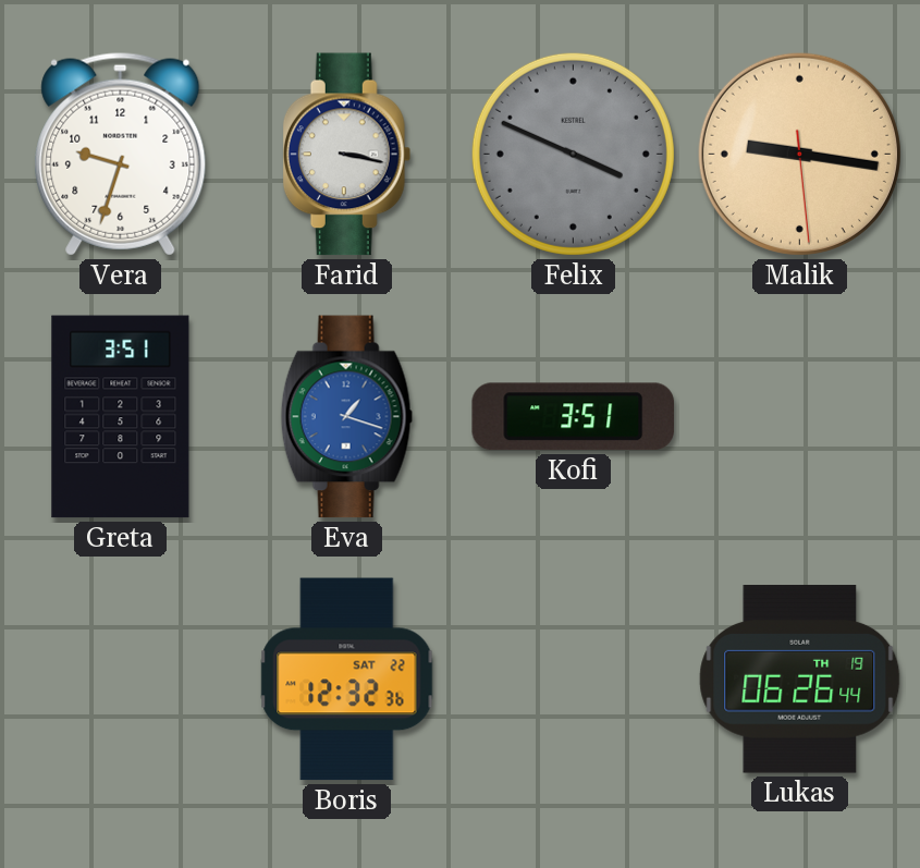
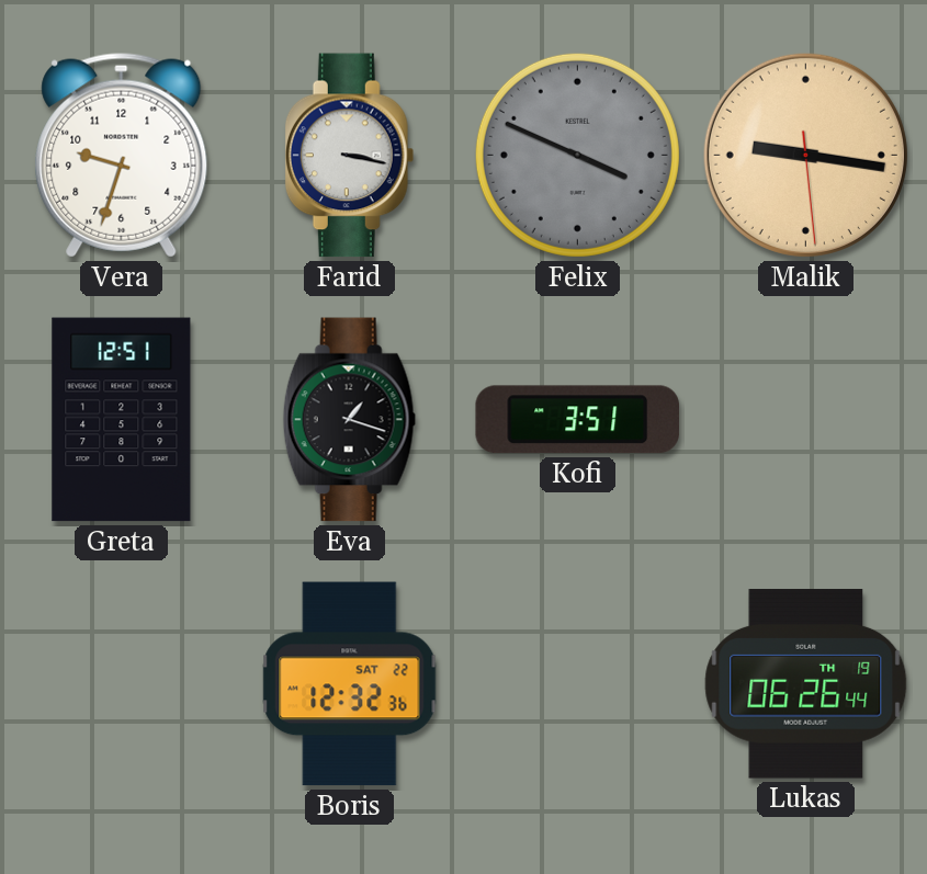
Greta: 3:51 -> 12:51
Eva dial: blue -> black
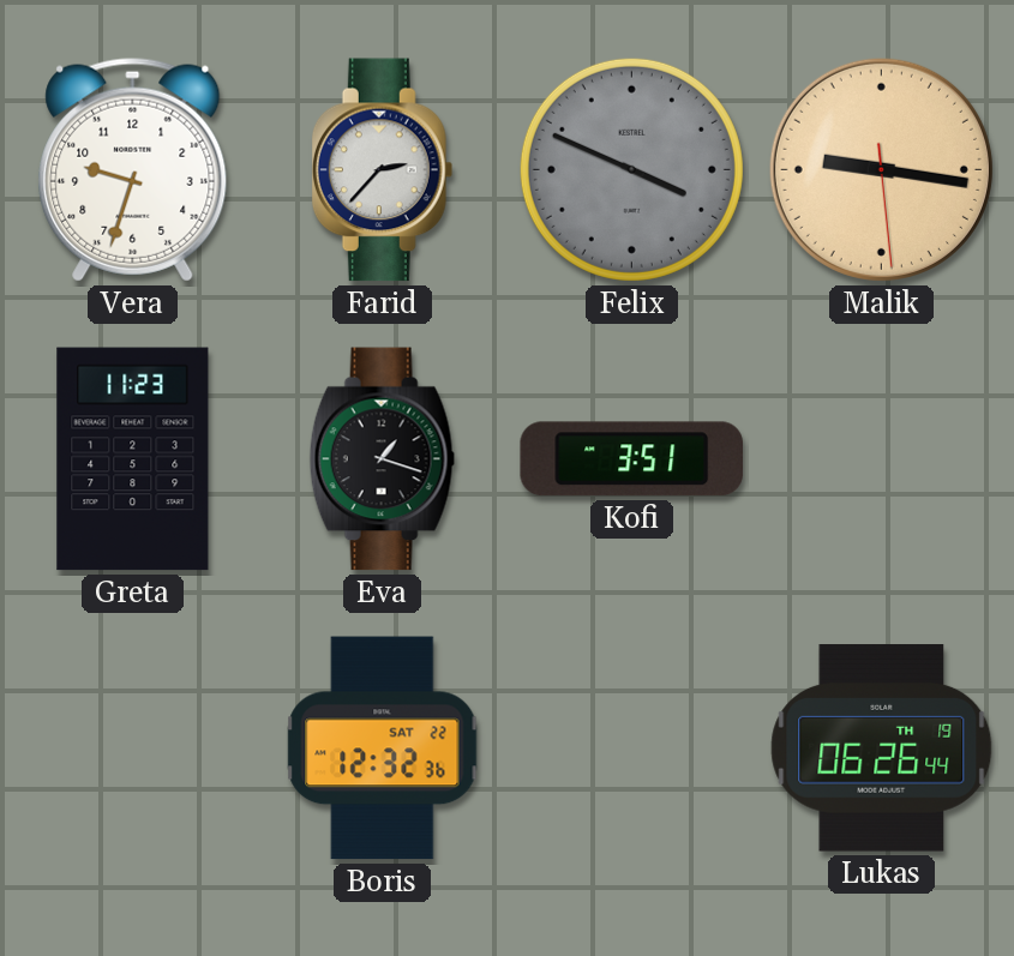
Farid: 3:17 -> 2:37
Greta: 12:51 -> 11:23
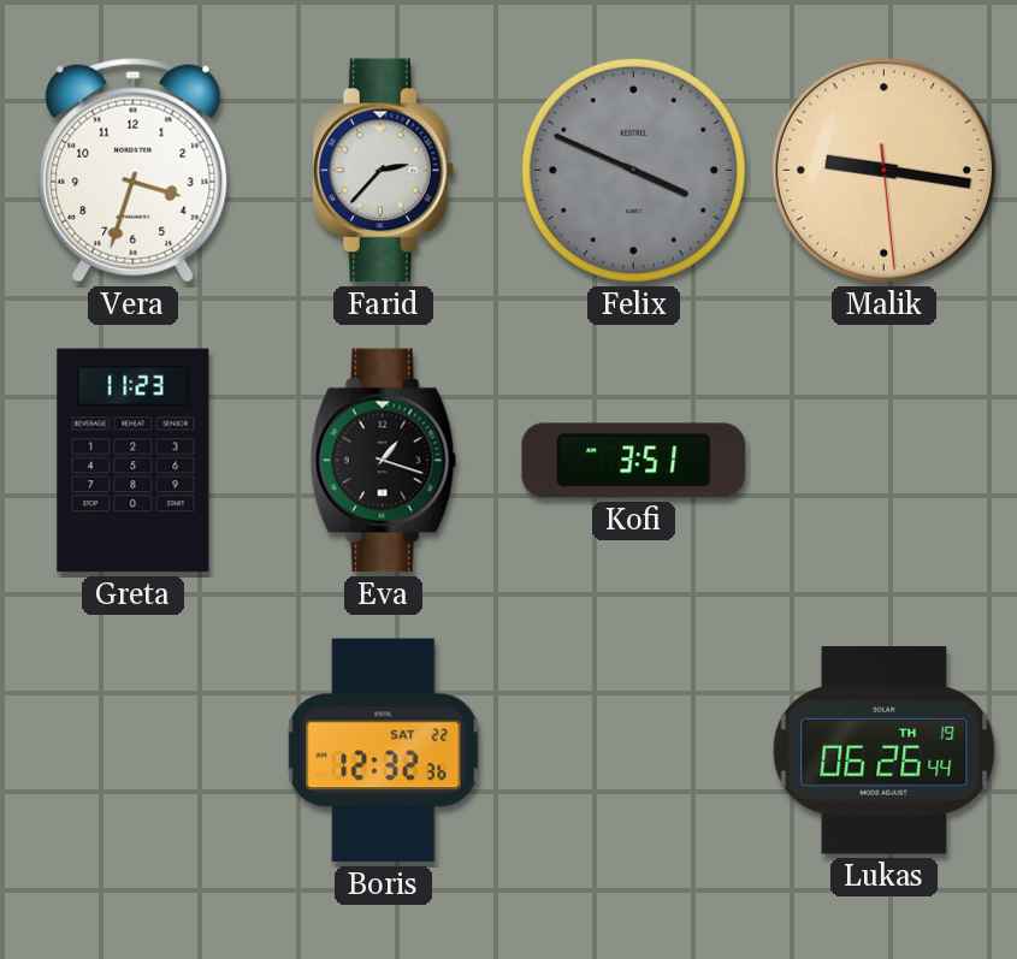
Vera: 9:33 -> 3:33
